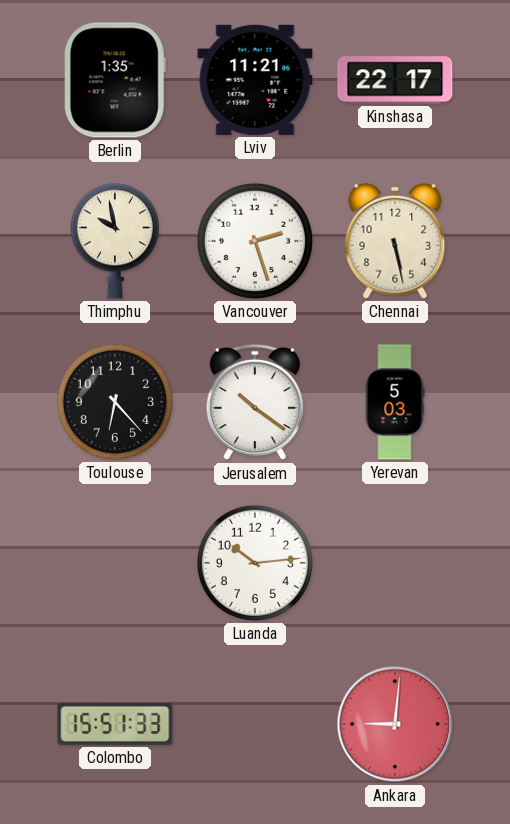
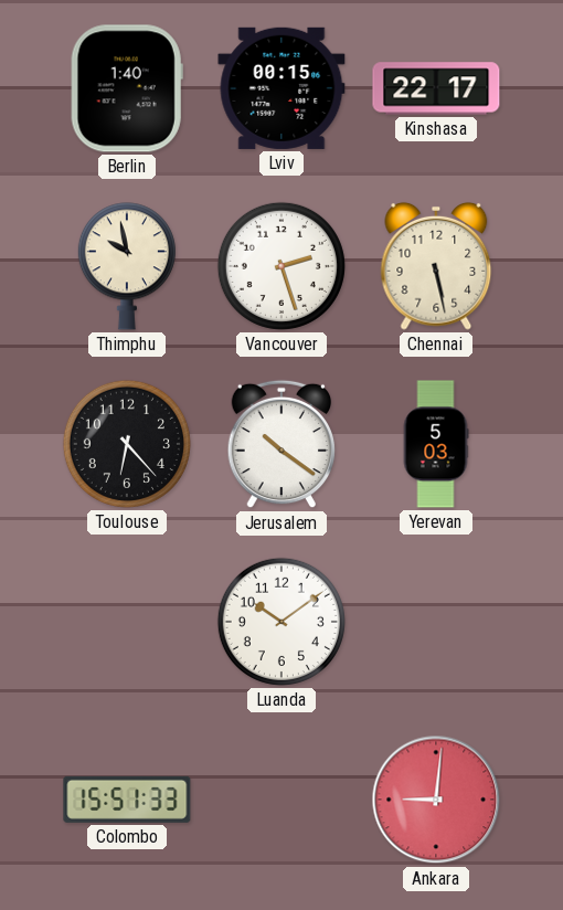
Berlin: 1:35 -> 1:40
Lviv: 11:21 -> 00:15
Luanda: 10:14 -> 10:09
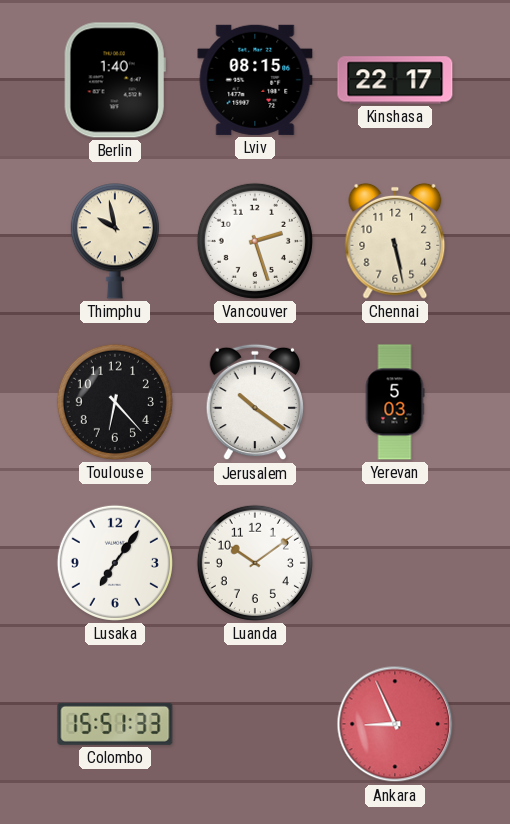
Lviv: 00:15 -> 08:15
Lusaka: none -> 7:06
Ankara: 9:01 -> 8:56
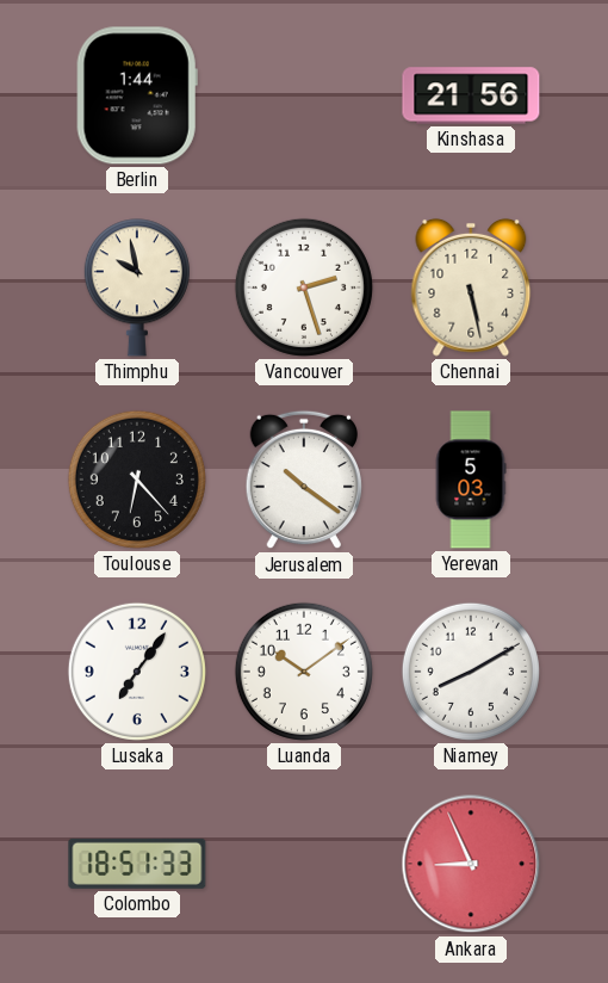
Berlin: 1:40 -> 1:44
Lviv: 08:15 -> none
Kinshasa: 22:17 -> 21:56
Niamey: none -> 8:10
Colombo: 15:51 -> 18:51
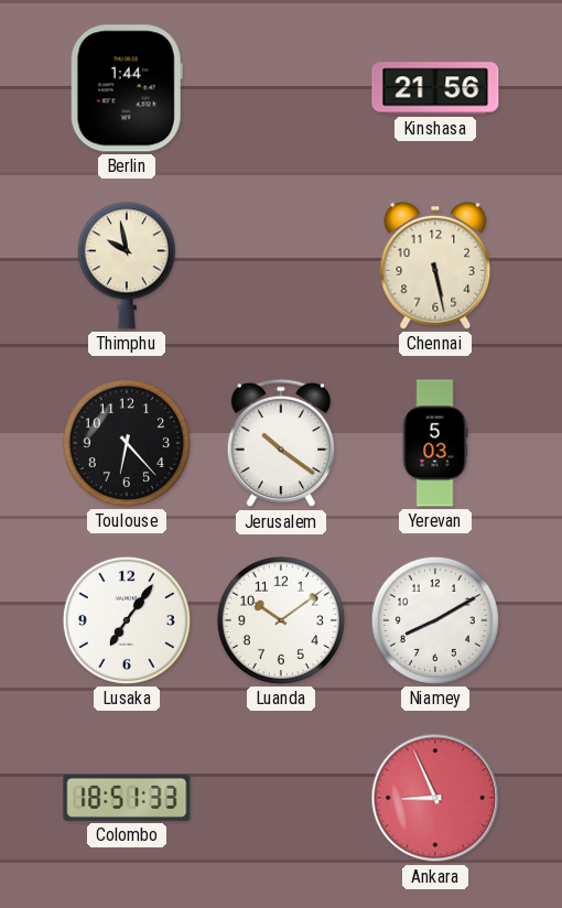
Vancouver: 2:27 -> none
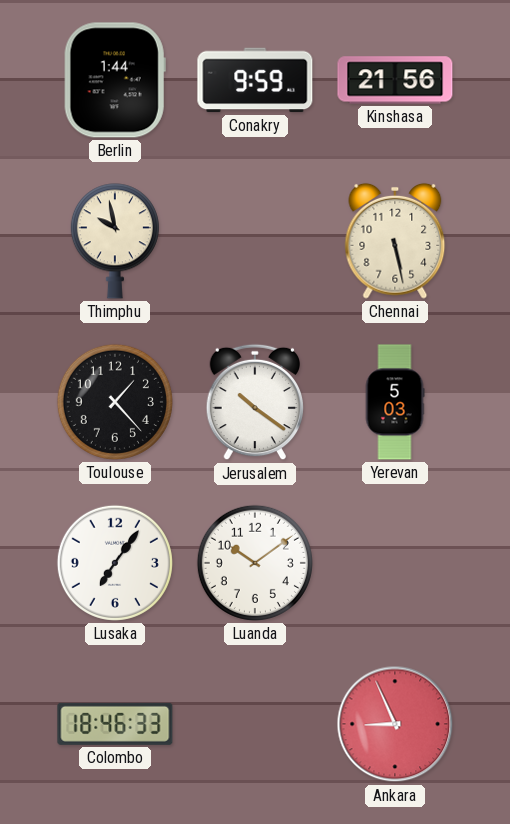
Conakry: none -> 9:59
Toulouse: 6:23 -> 1:23
Niamey: 8:10 -> none
Colombo: 18:51 -> 18:46
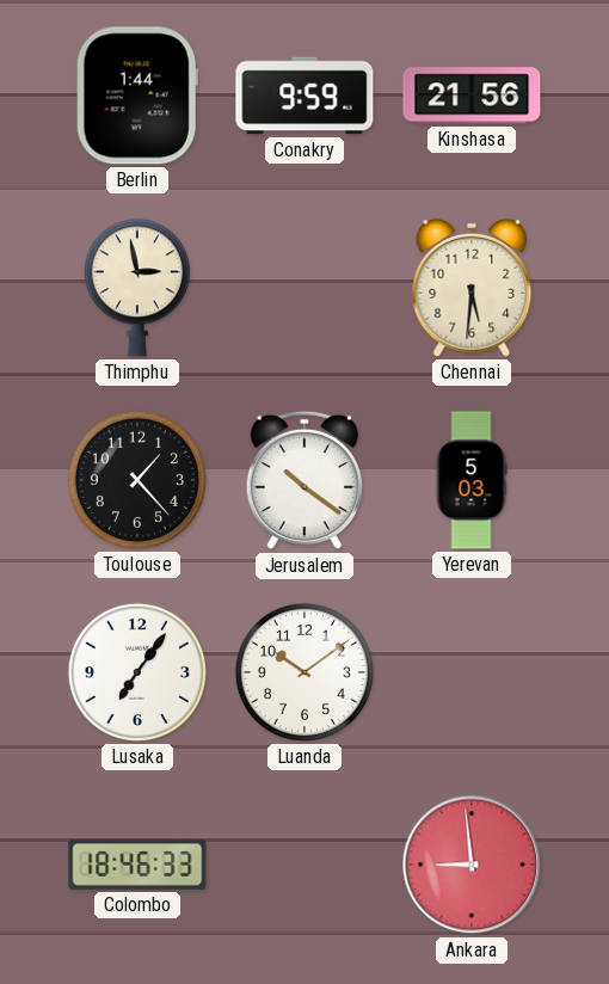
Thimphu: 9:58 -> 2:58
Chennai: 5:28 -> 5:31
Ankara: 8:56 -> 8:59
